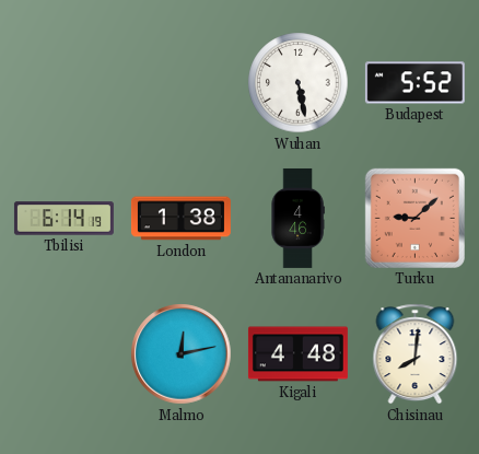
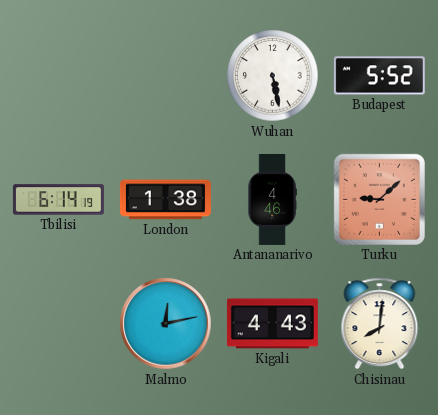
Kigali: 4:48 -> 4:43
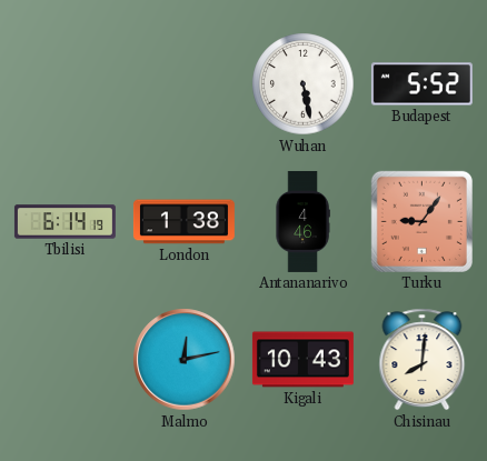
Turku: 9:08 -> 9:06
Kigali: 4:43 -> 10:43
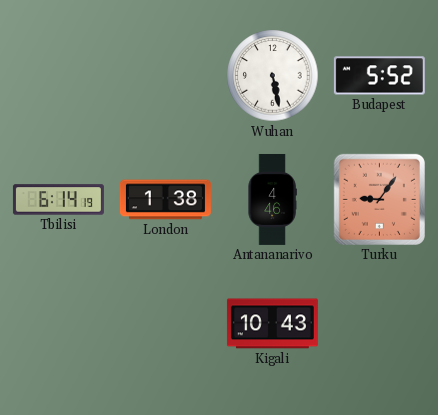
Malmo: 12:13 -> none
Chisinau: 8:01 -> none
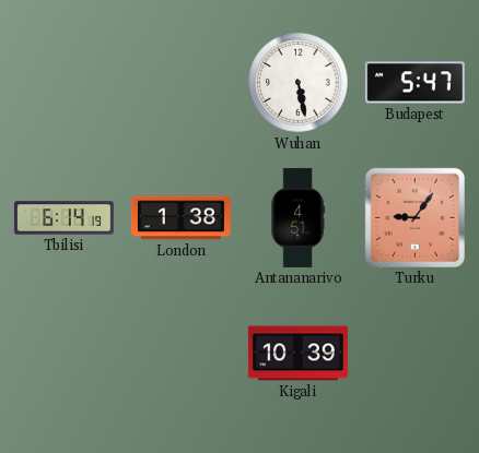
Budapest: 5:52 -> 5:47
Antananarivo: 4:46 -> 4:51
Kigali: 10:43 -> 10:39
